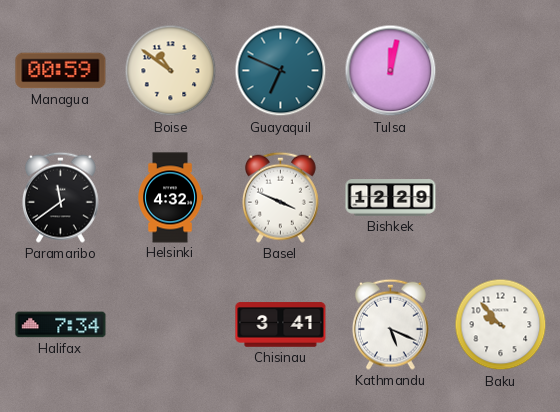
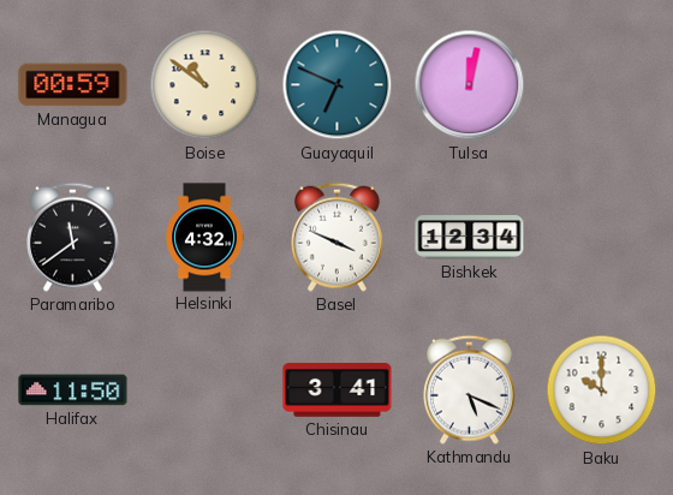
Bishkek: 12:29 -> 12:34
Halifax: 7:34 -> 11:50
Baku: 9:53 -> 10:00
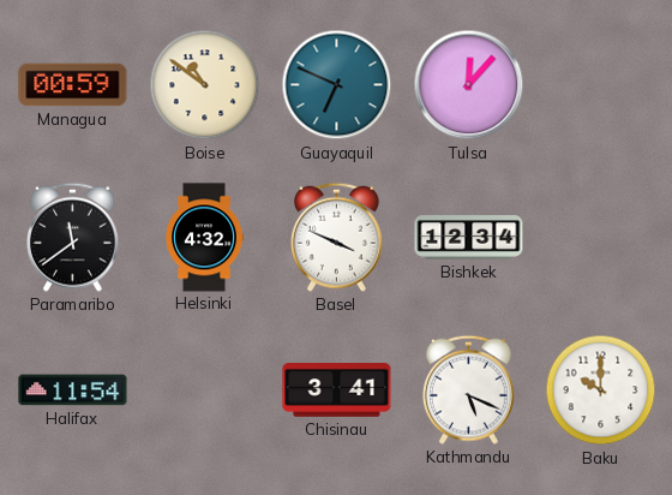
Tulsa: 12:02 -> 12:07
Halifax: 11:50 -> 11:54
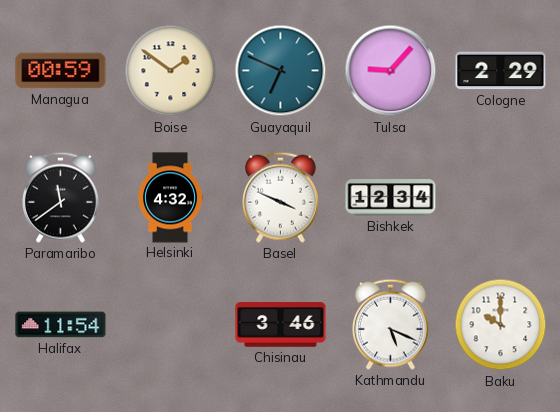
Boise: 10:51 -> 1:51
Tulsa: 12:07 -> 9:07
Cologne: none -> 2:29
Chisinau: 3:41 -> 3:46
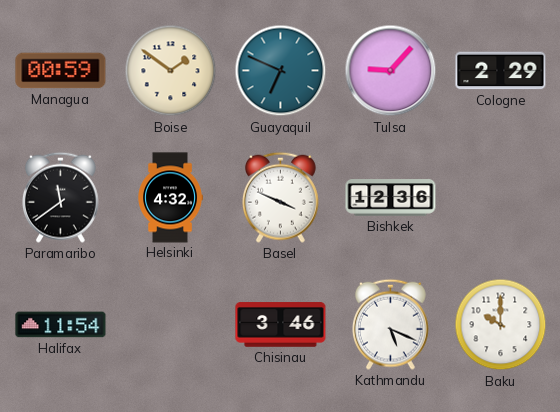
Bishkek: 12:34 -> 12:36
